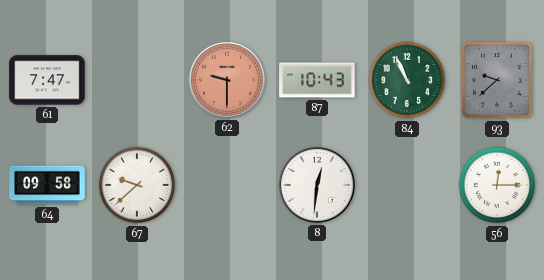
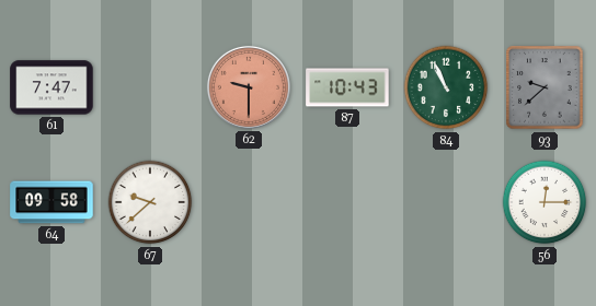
8: 12:31 -> none
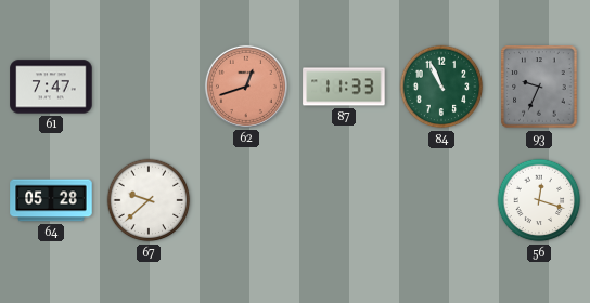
62: 9:30 -> 12:42
87: 10:43 -> 11:33
93: 9:38 -> 9:34
64: 09:58 -> 05:28
56: 12:15 -> 12:18
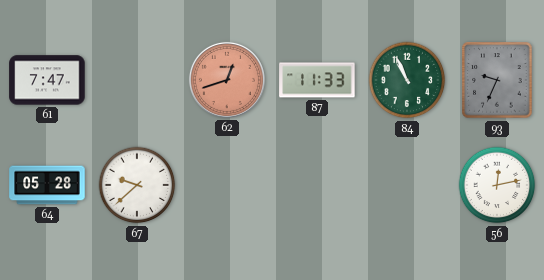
56: 12:18 -> 12:13
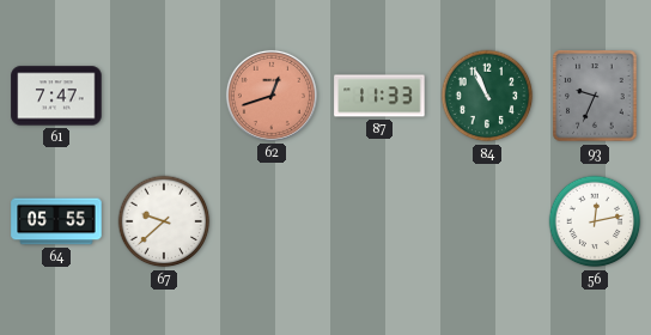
64: 05:28 -> 05:55
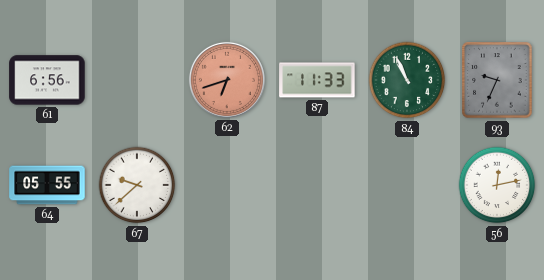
61: 7:47 -> 6:56
62: 12:42 -> 6:42
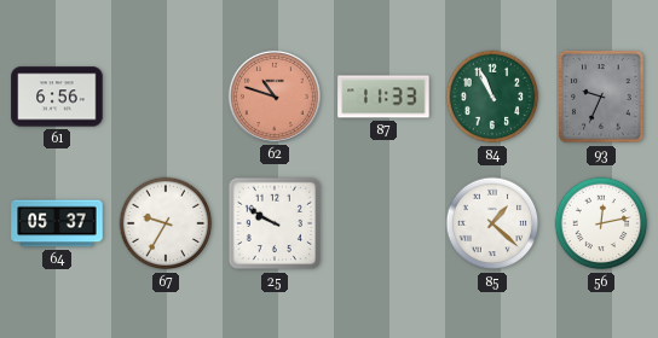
62: 6:42 -> 10:48
64: 05:55 -> 05:37
67: 9:38 -> 9:35
25: none -> 9:50
85: none -> 1:22
